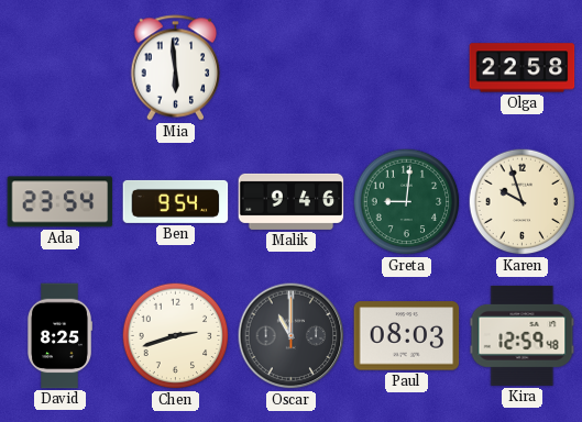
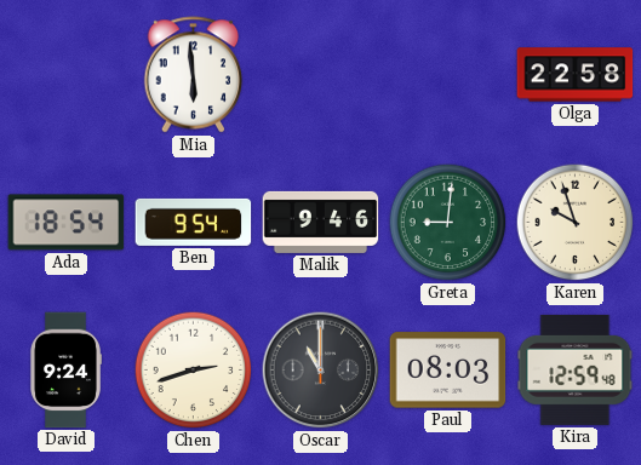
Ada: 23:54 -> 18:54
David: 8:25 -> 9:24
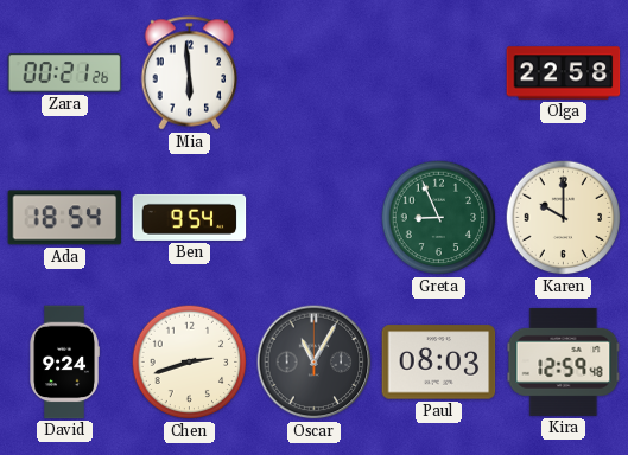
Zara: none -> 00:21
Malik: 9:46 -> none
Greta: 9:01 -> 8:56
Karen: 9:57 -> 10:00
Oscar: 11:00 -> 11:05
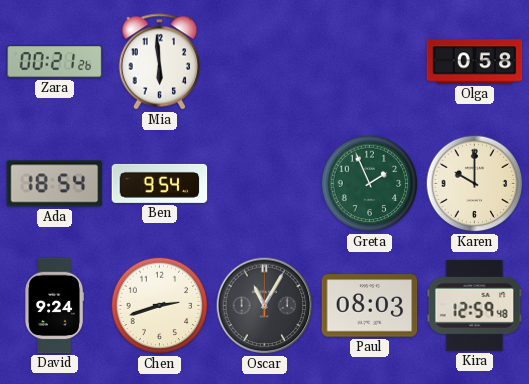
Olga: 22:58 -> 0:58
Greta: 8:56 -> 1:56
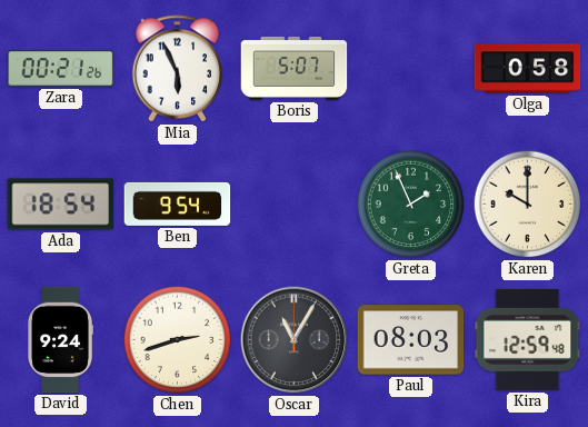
Mia: 5:59 -> 5:56
Boris: none -> 5:07
